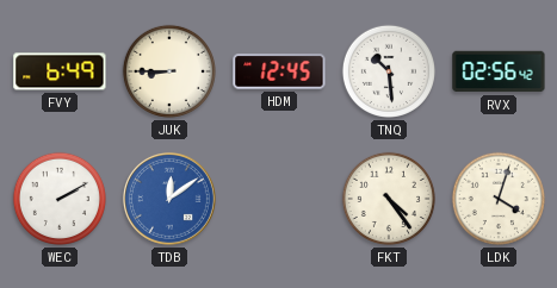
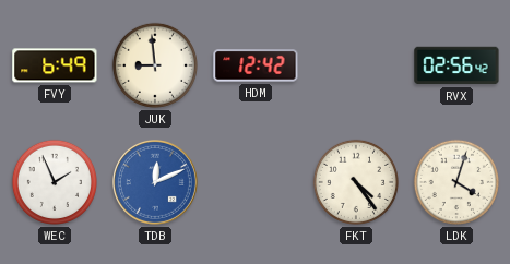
JUK: 8:45 -> 8:59
HDM: 12:45 -> 12:42
TNQ: 10:29 -> none
WEC: 2:10 -> 1:56
TDB: 12:09 -> 12:11
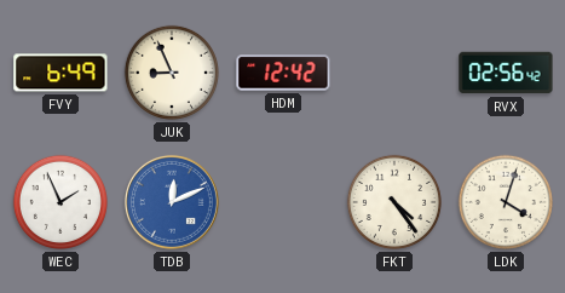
JUK: 8:59 -> 8:56
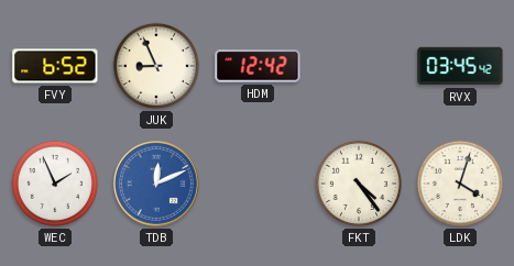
FVY: 6:49 -> 6:52
RVX: 02:56 -> 03:45
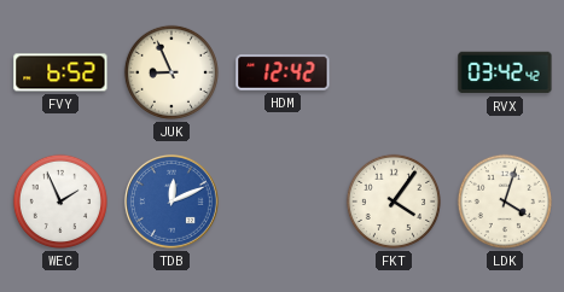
RVX: 03:45 -> 03:42
FKT: 4:24 -> 4:06
